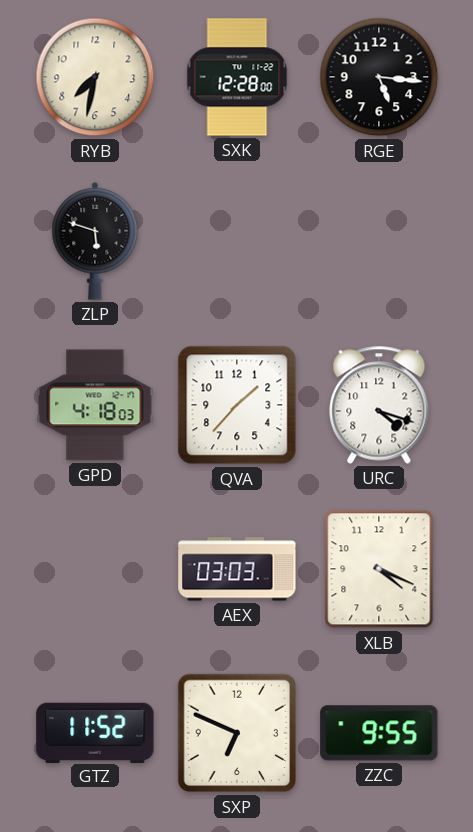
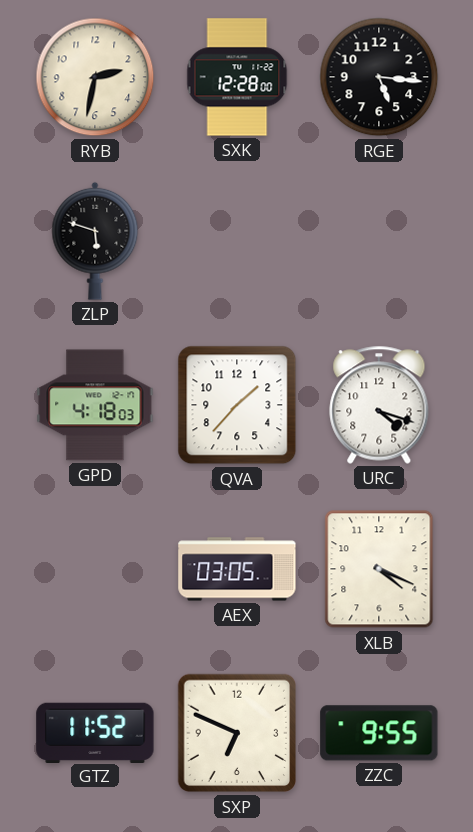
RYB: 7:32 -> 2:32
AEX: 03:03 -> 03:05
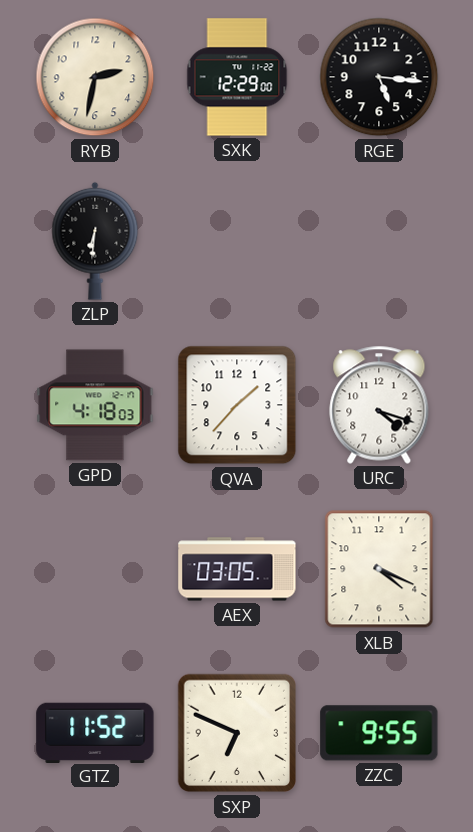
SXK: 12:28 -> 12:29
ZLP: 5:48 -> 6:31
